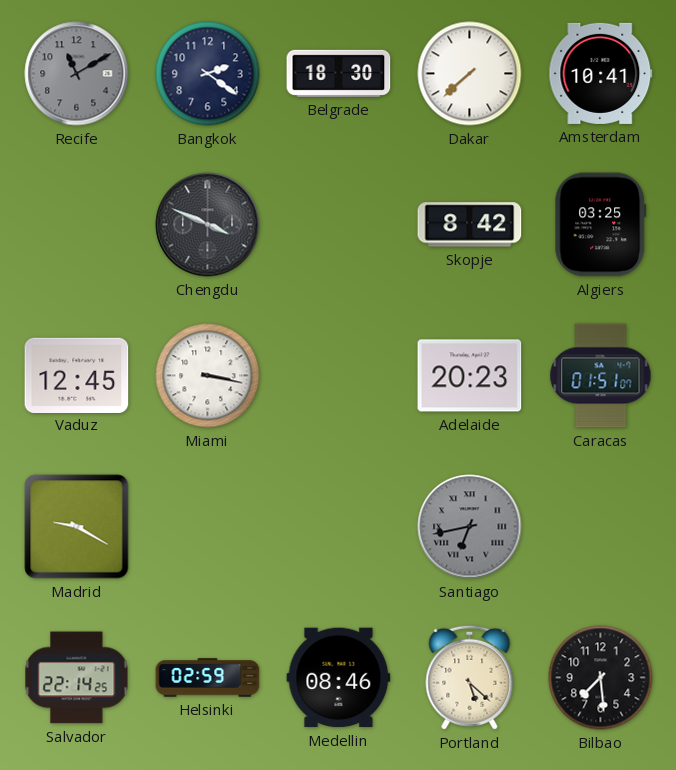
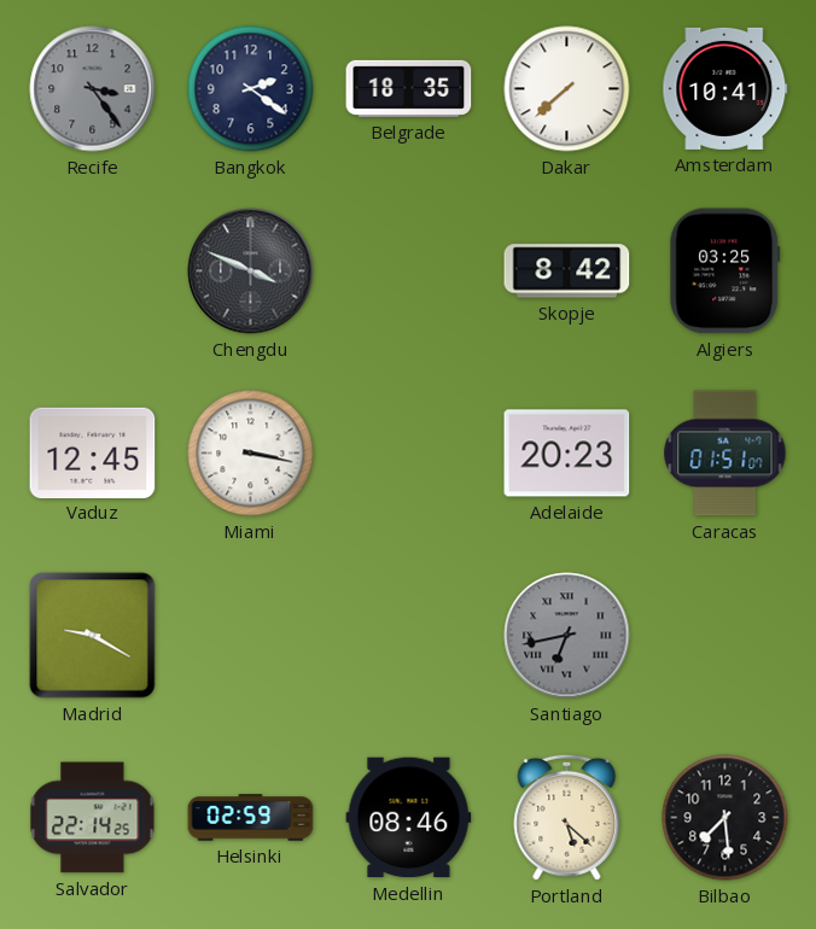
Recife: 11:10 -> 3:24
Belgrade: 18:30 -> 18:35
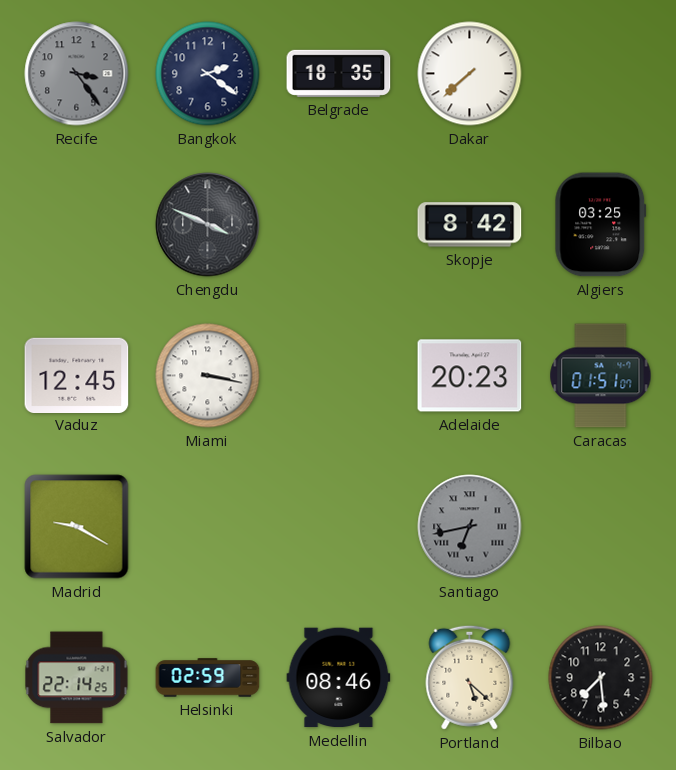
Amsterdam: 10:41 -> none
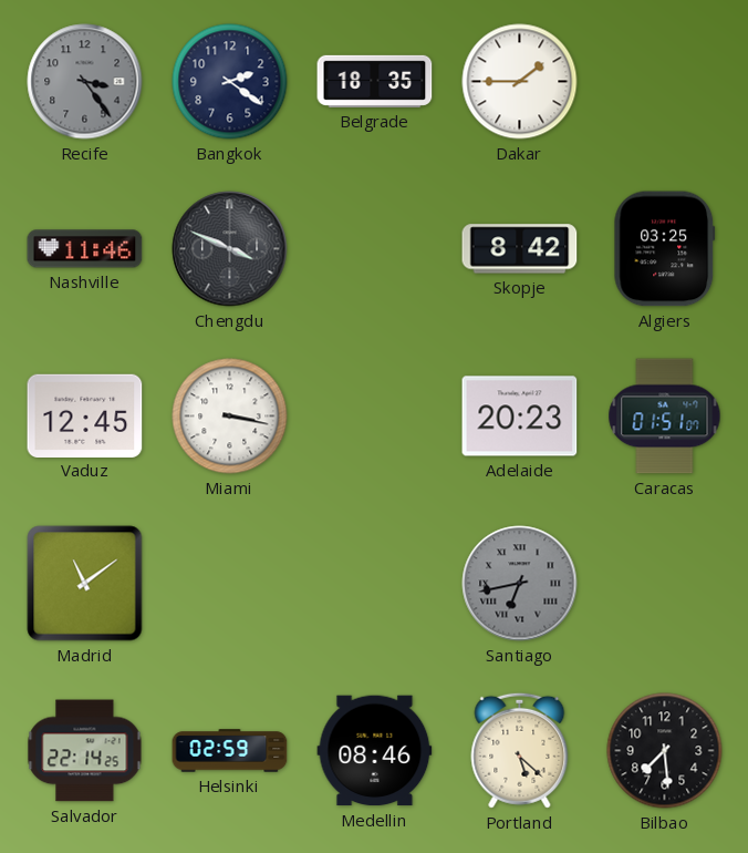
Dakar: 7:38 -> 1:45
Nashville: none -> 11:46
Madrid: 9:20 -> 11:09
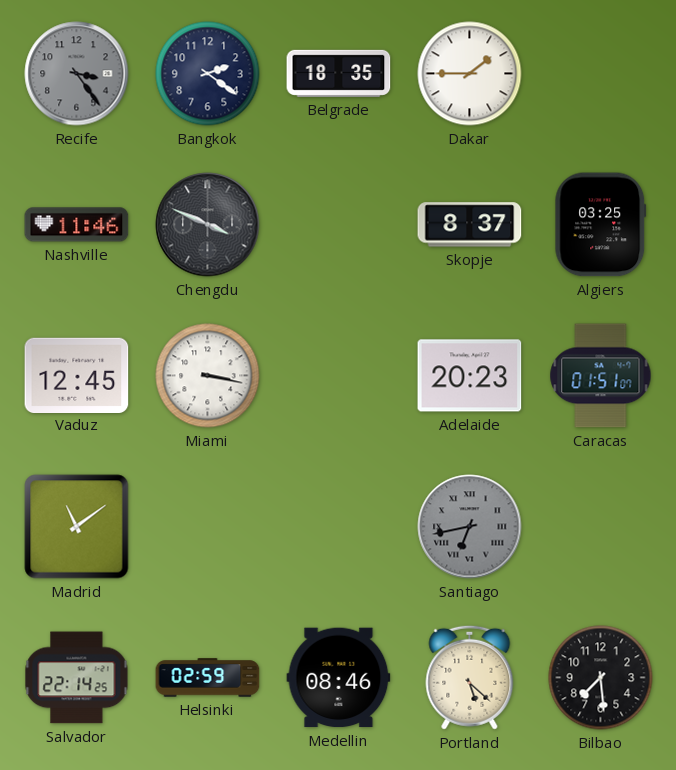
Skopje: 8:42 -> 8:37
